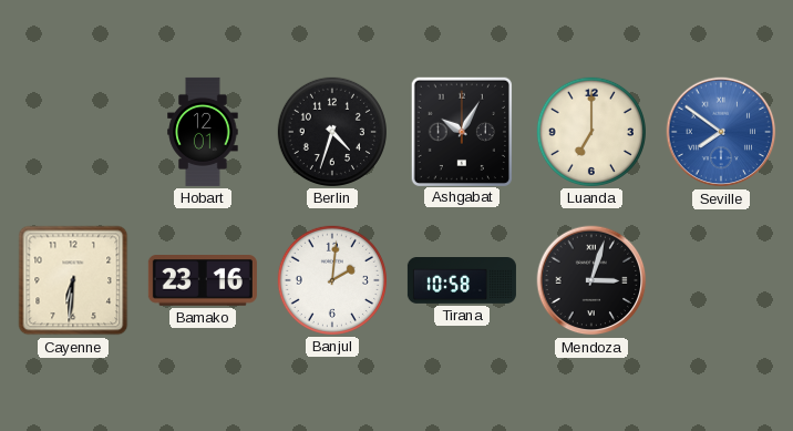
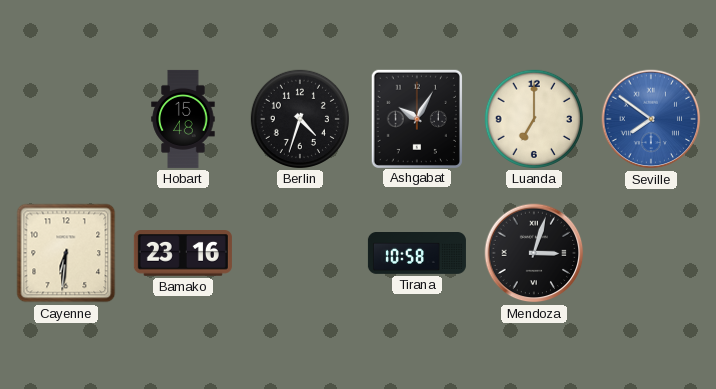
Hobart: 12:01 -> 15:48
Banjul: 2:01 -> none
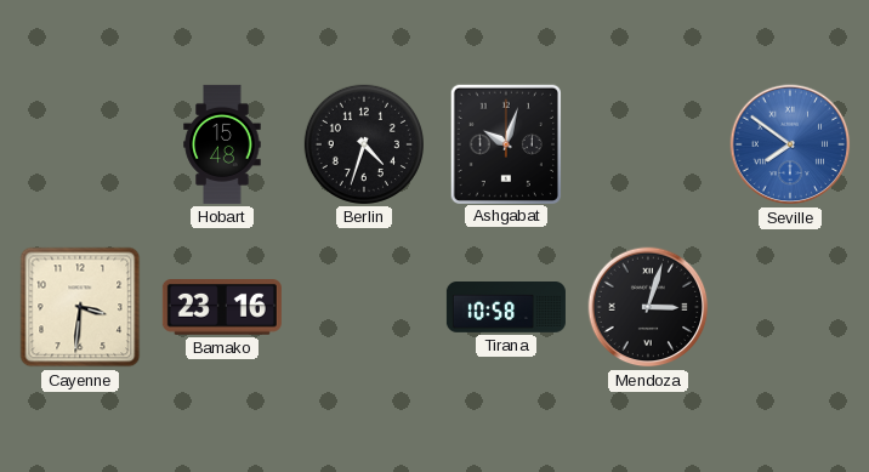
Ashgabat: 10:05 -> 10:03
Luanda: 7:00 -> none
Cayenne: 6:31 -> 3:31
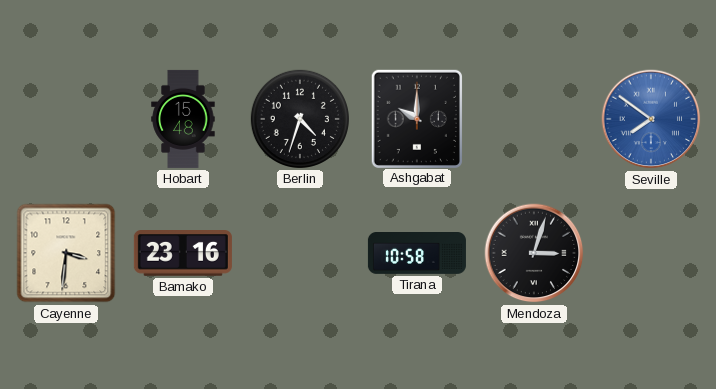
Ashgabat: 10:03 -> 10:00
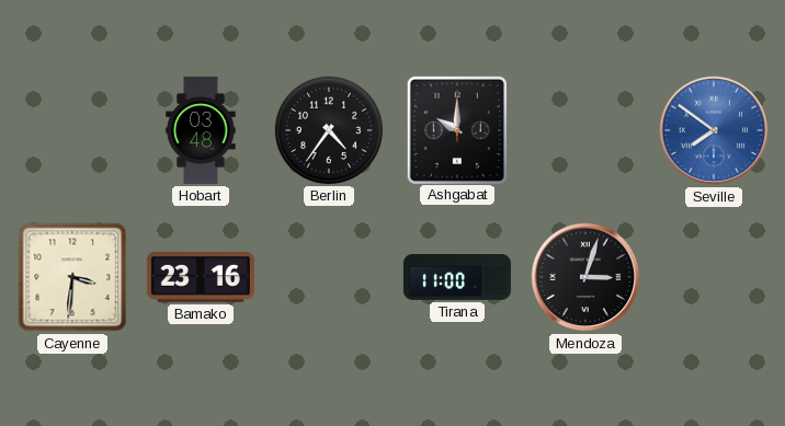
Hobart: 15:48 -> 03:48
Berlin: 4:33 -> 4:36
Tirana: 10:58 -> 11:00
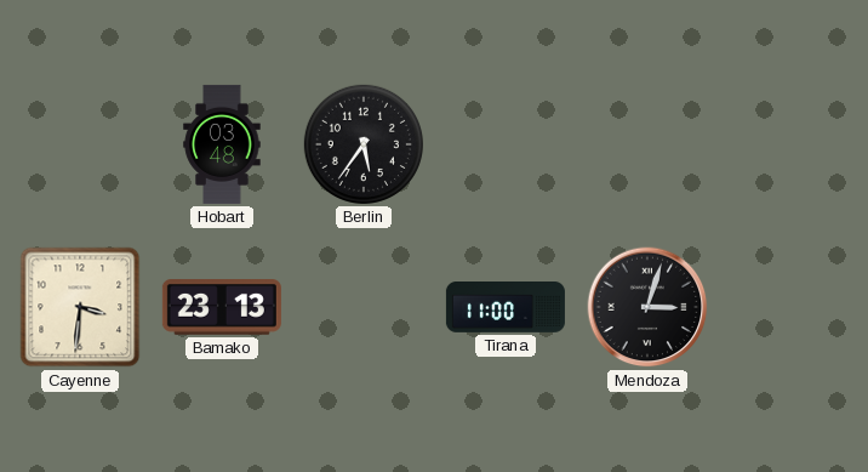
Berlin: 4:36 -> 5:36
Ashgabat: 10:00 -> none
Seville: 7:51 -> none
Bamako: 23:16 -> 23:13
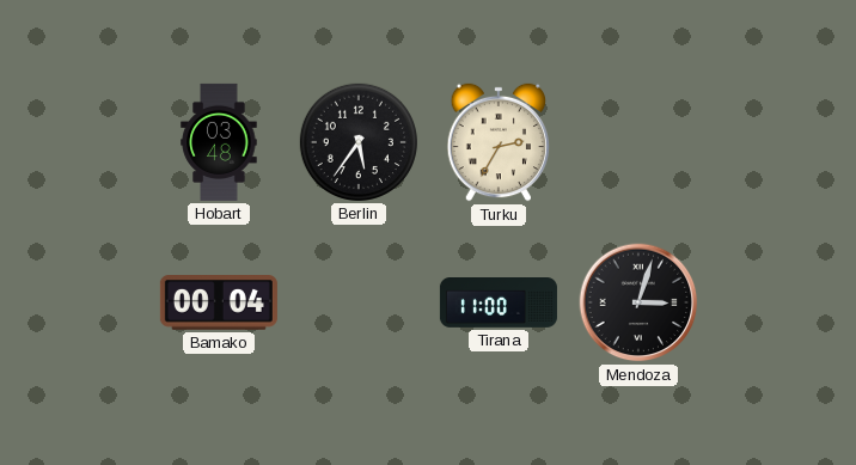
Turku: none -> 2:35
Cayenne: 3:31 -> none
Bamako: 23:13 -> 00:04
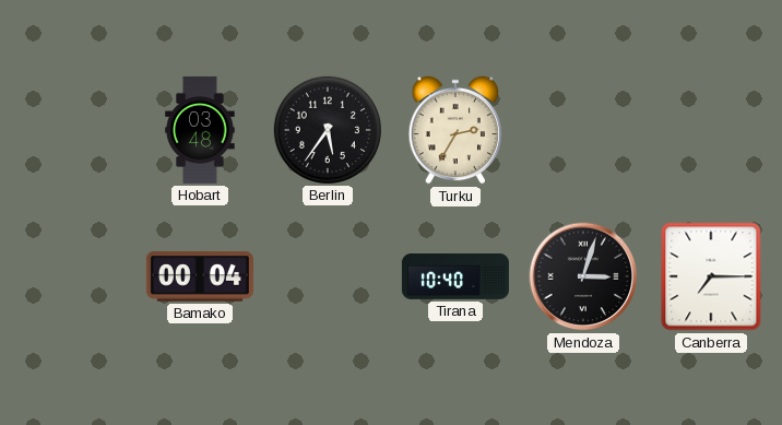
Tirana: 11:00 -> 10:40
Canberra: none -> 7:15
